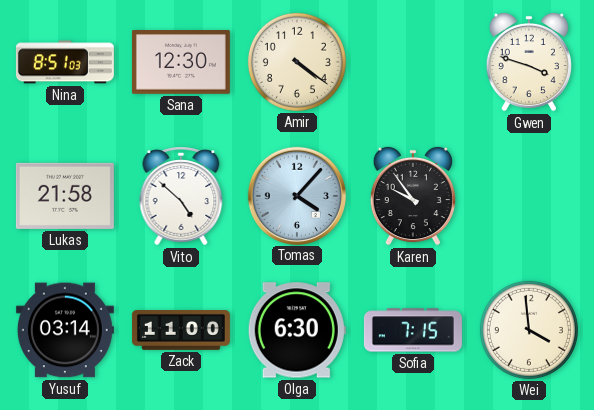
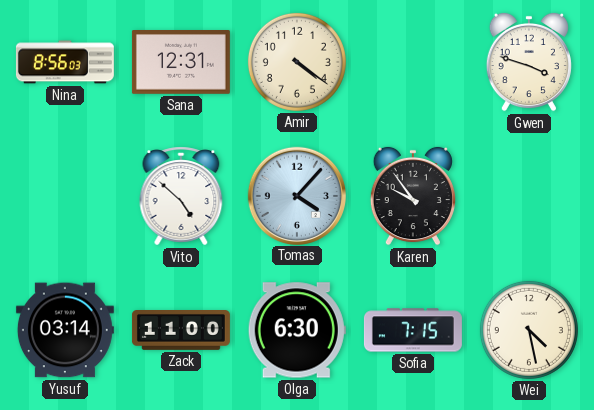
Nina: 8:51 -> 8:56
Sana: 12:30 -> 12:31
Lukas: 21:58 -> none
Wei: 3:59 -> 4:28
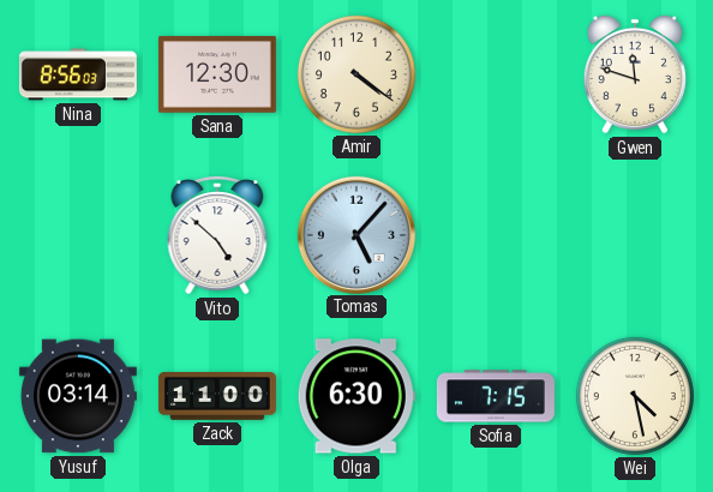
Sana: 12:31 -> 12:30
Gwen: 3:48 -> 11:48
Tomas: 4:07 -> 5:07
Karen: 9:54 -> none
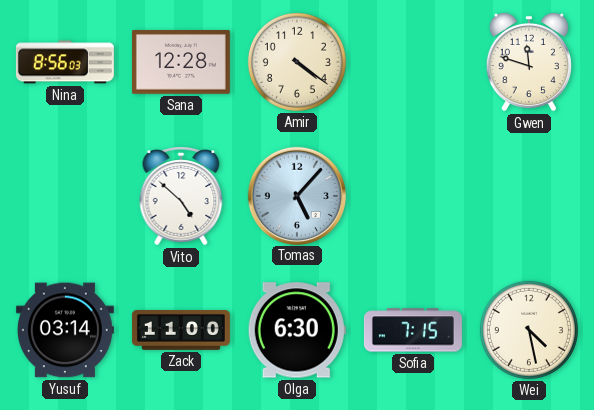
Sana: 12:30 -> 12:28
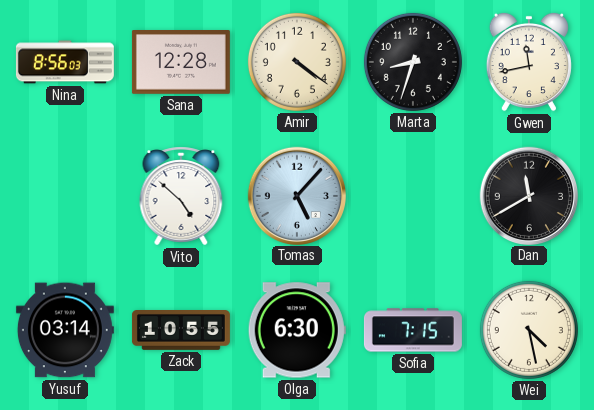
Marta: none -> 8:33
Gwen: 11:48 -> 11:43
Dan: none -> 11:40
Zack: 11:00 -> 10:55
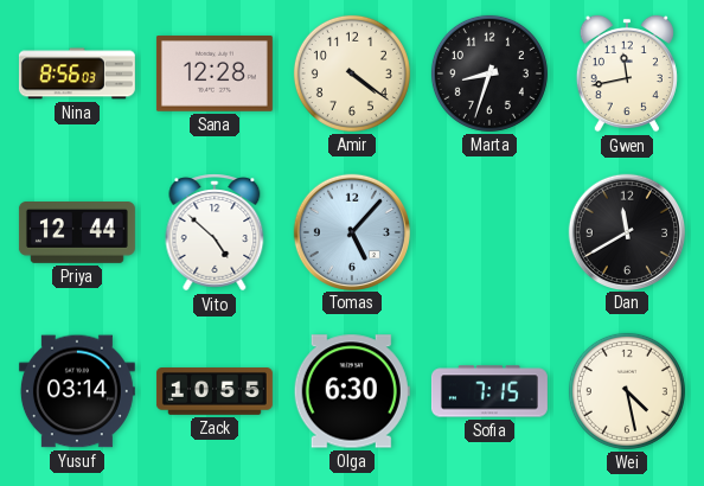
Priya: none -> 12:44
